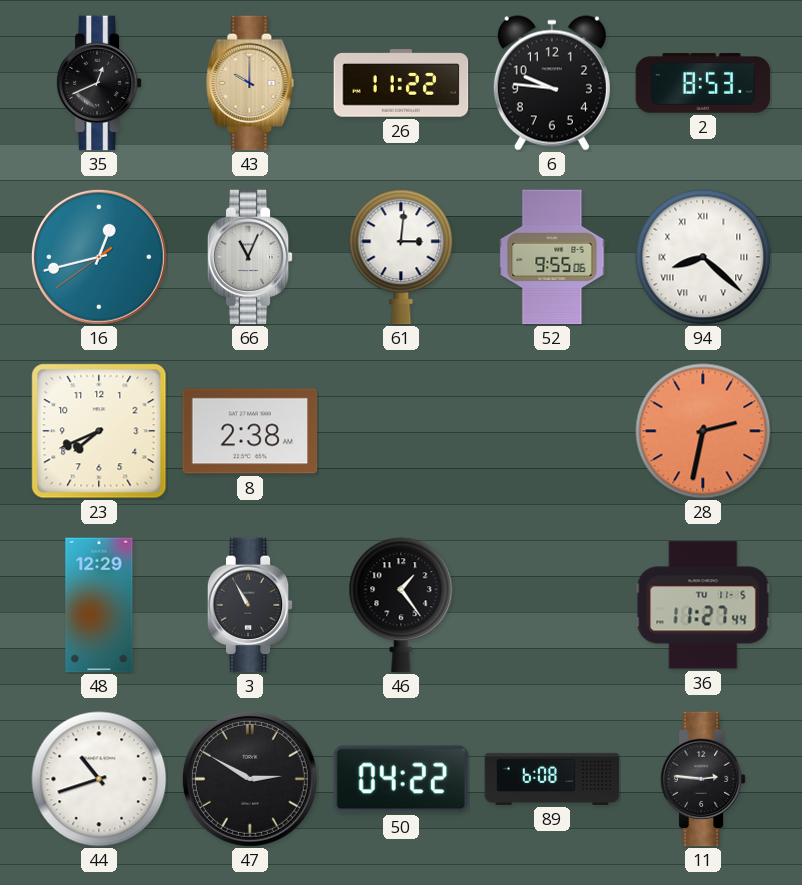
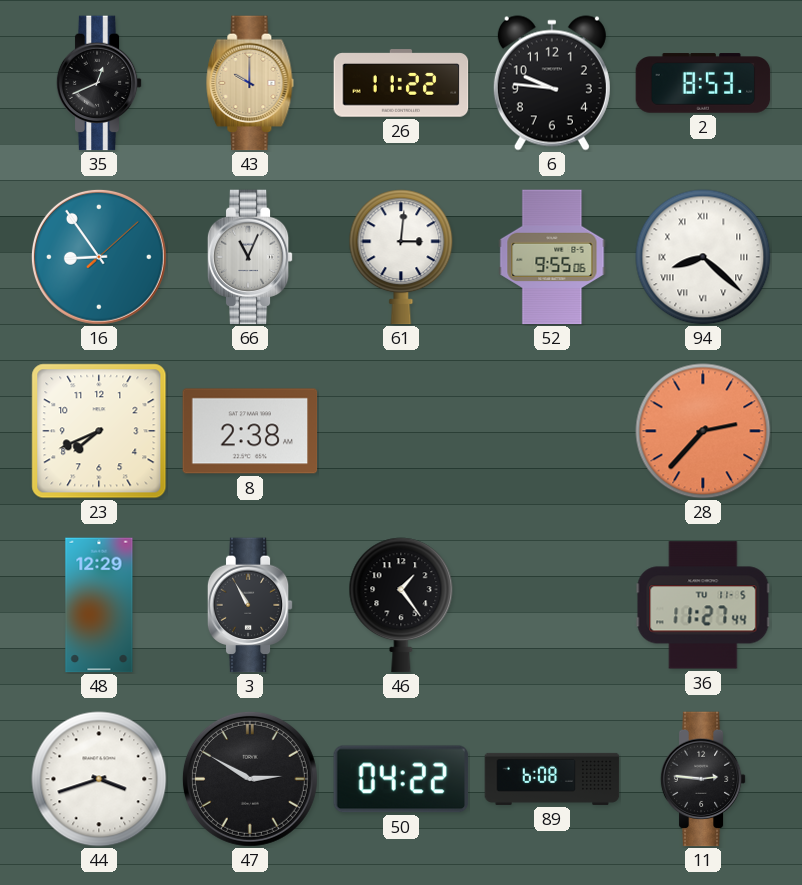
16: 12:42 -> 8:54
28: 2:32 -> 2:37
44: 10:42 -> 3:42
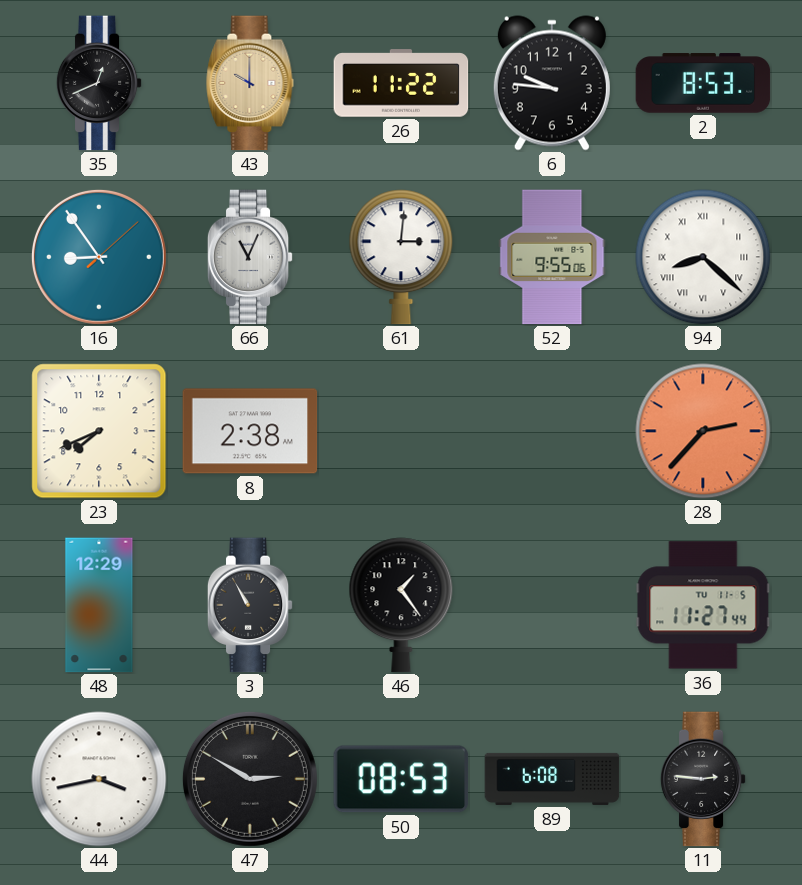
44: 3:42 -> 3:43
50: 04:22 -> 08:53
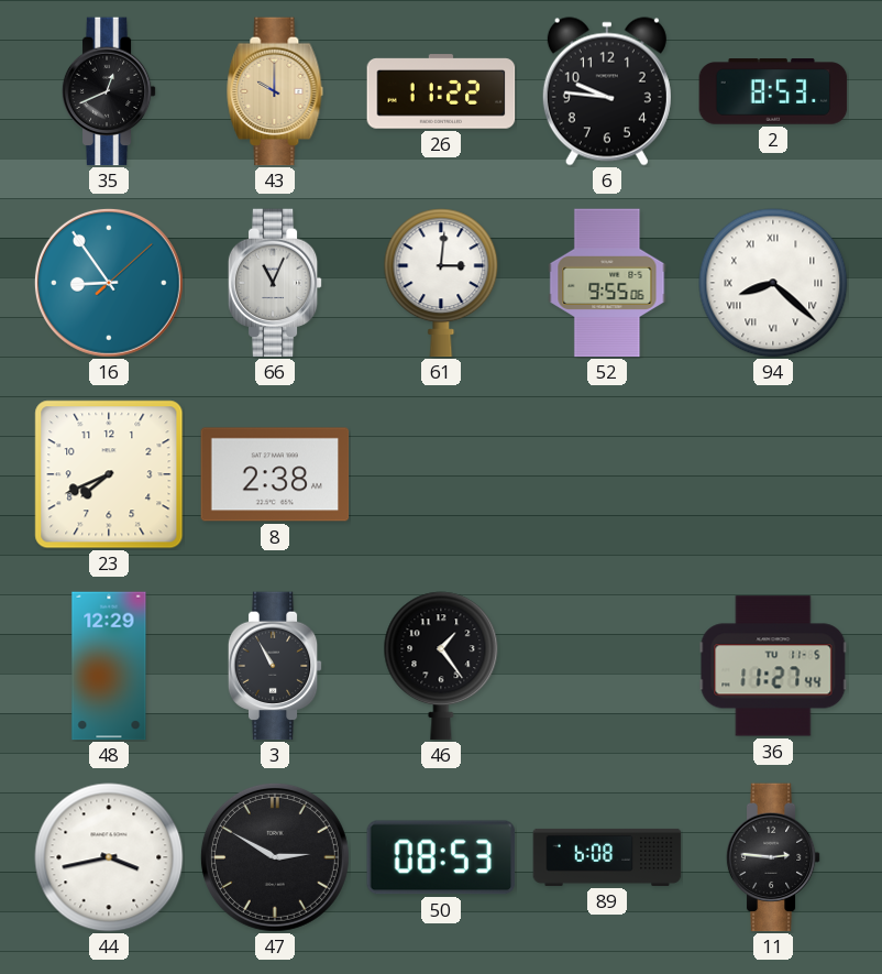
28: 2:37 -> none
